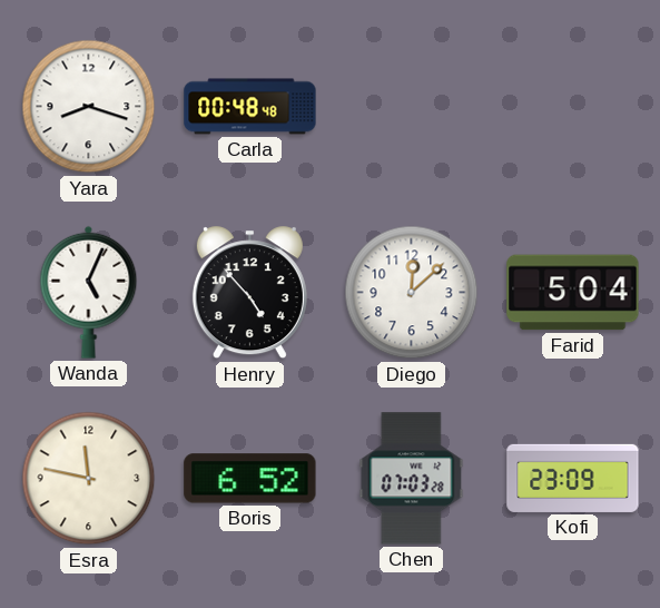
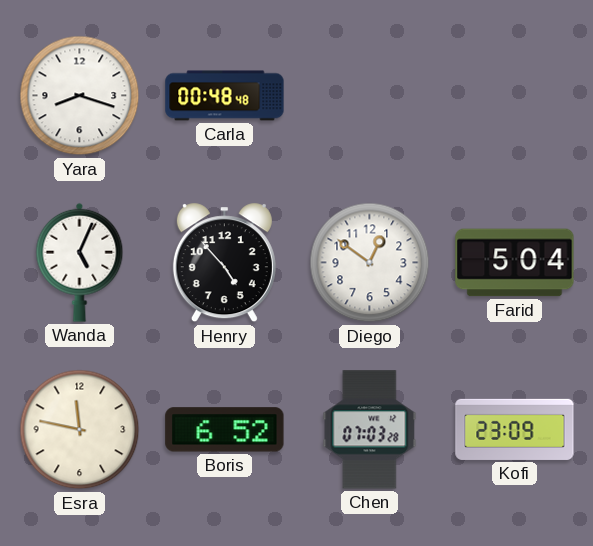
Diego: 12:08 -> 12:51
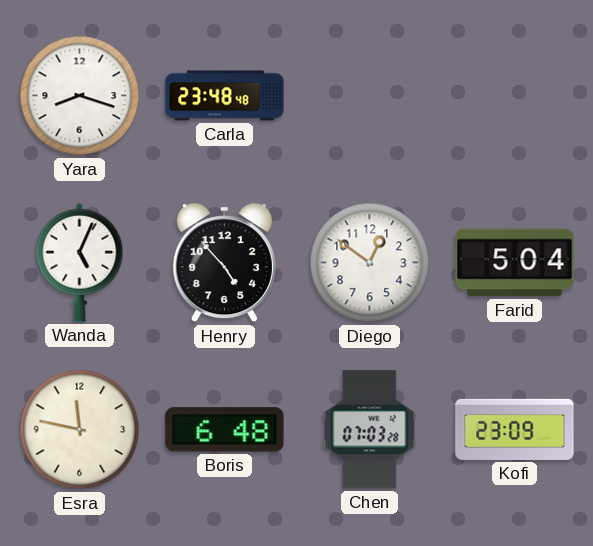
Carla: 00:48 -> 23:48
Boris: 6:52 -> 6:48
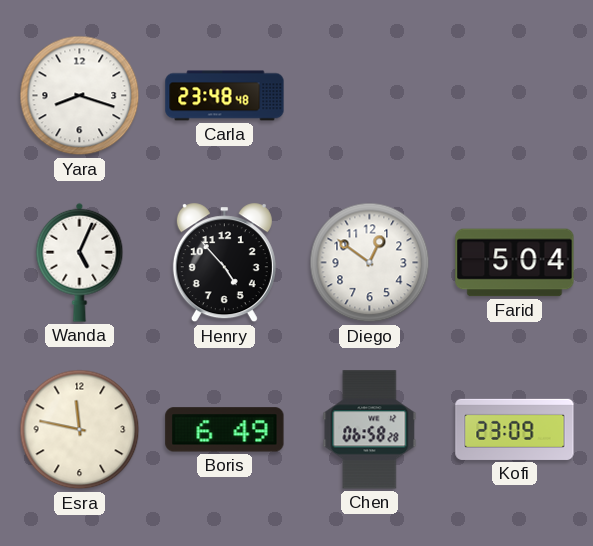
Boris: 6:48 -> 6:49
Chen: 07:03 -> 06:58
